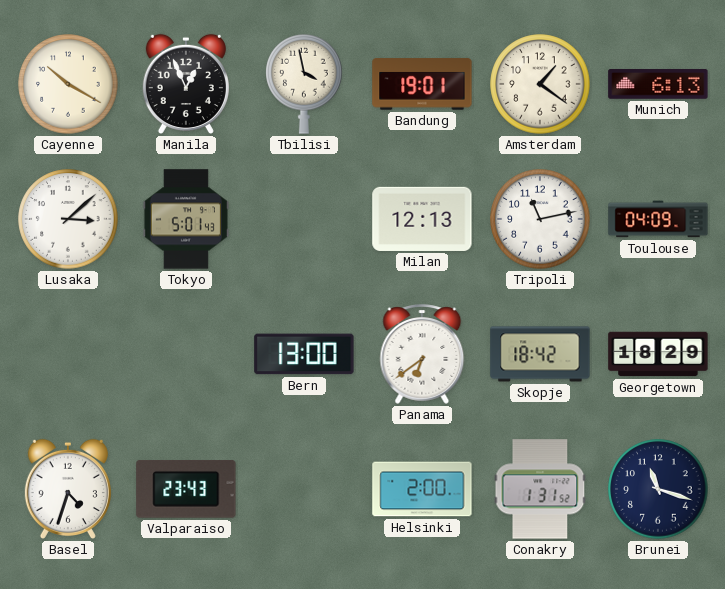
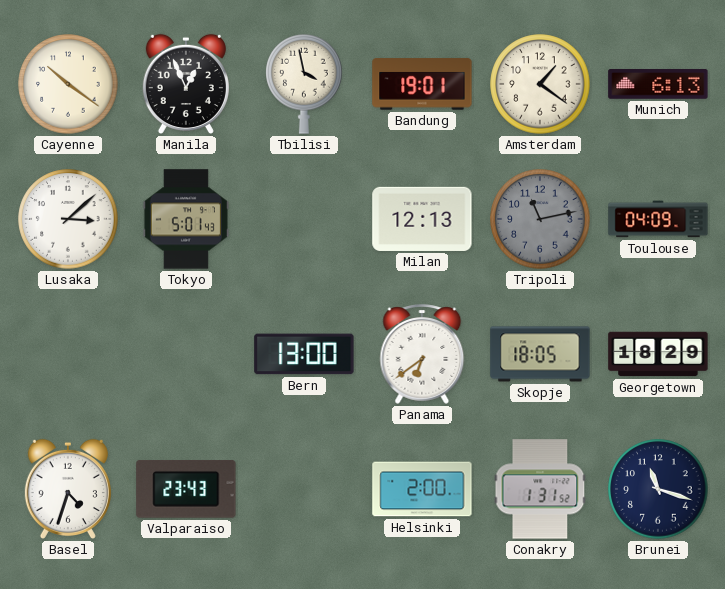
Cayenne: 10:20 -> 10:21
Tripoli dial: white -> grey
Skopje: 18:42 -> 18:05
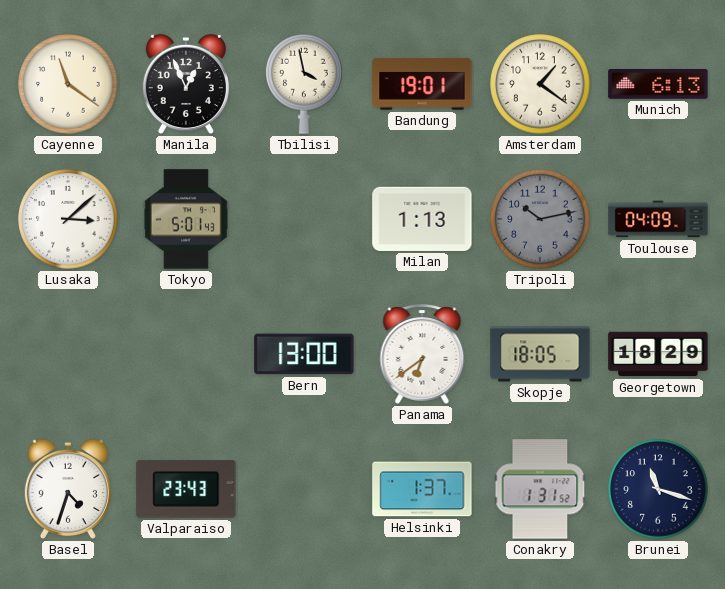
Cayenne: 10:21 -> 11:21
Milan: 12:13 -> 1:13
Tripoli: 11:13 -> 10:13
Helsinki: 2:00 -> 1:37
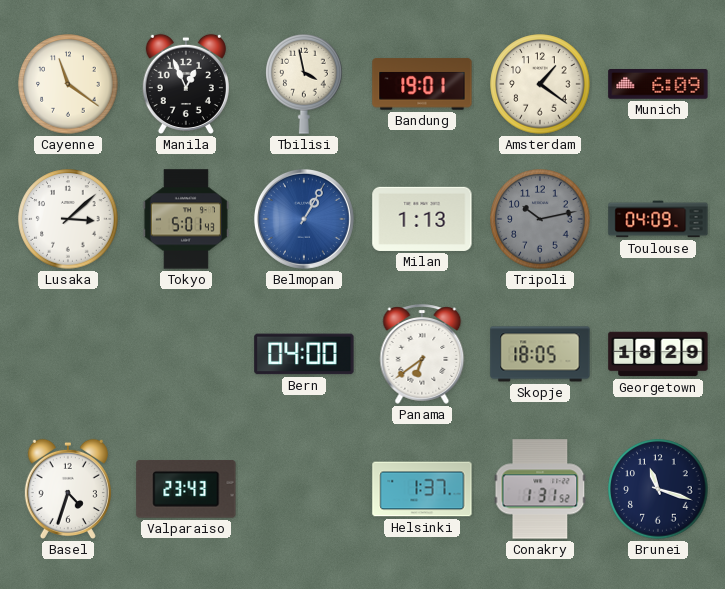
Munich: 6:13 -> 6:09
Belmopan: none -> 1:05
Bern: 13:00 -> 04:00
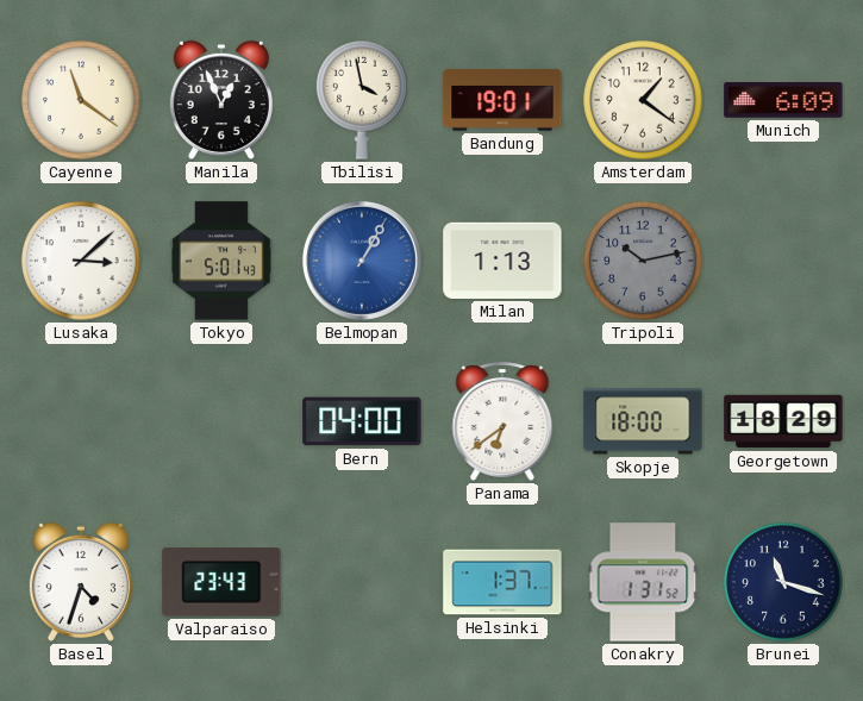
Toulouse: 04:09 -> none
Skopje: 18:05 -> 18:00
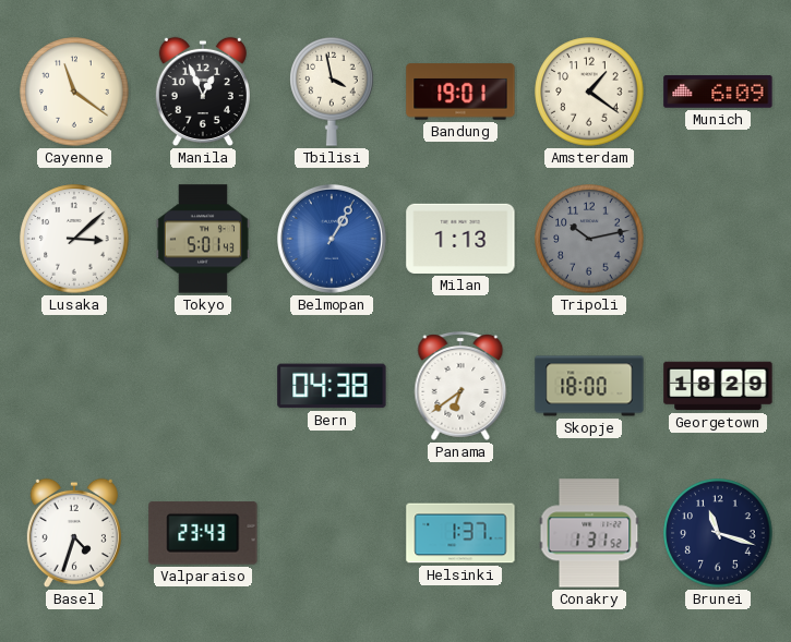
Bern: 04:00 -> 04:38
